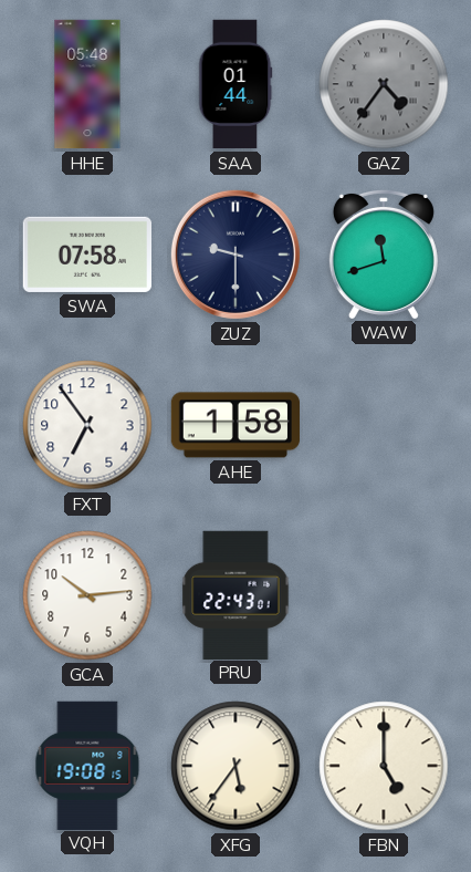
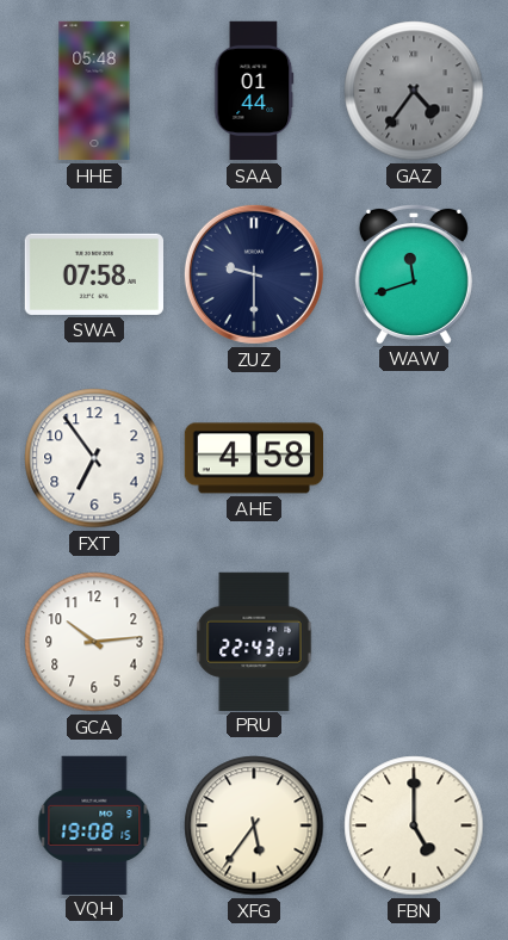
AHE: 1:58 -> 4:58
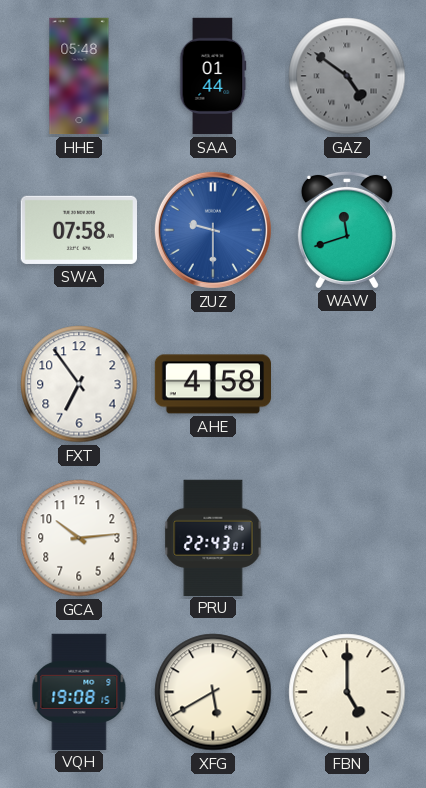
GAZ: 4:36 -> 4:51
ZUZ dial: navy -> blue
XFG: 5:36 -> 5:40
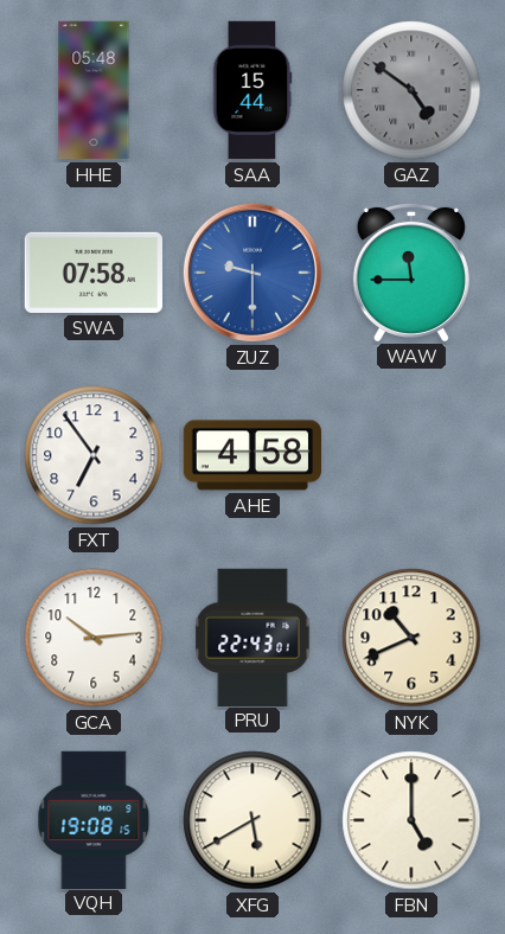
SAA: 01:44 -> 15:44
WAW: 11:42 -> 11:45
NYK: none -> 10:41
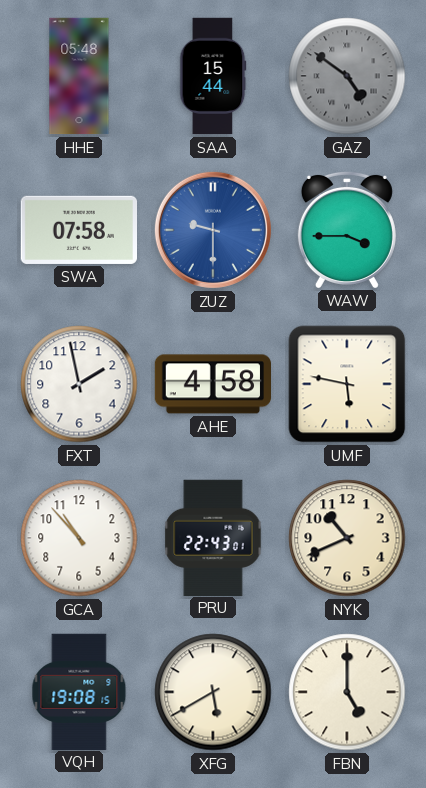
WAW: 11:45 -> 3:45
FXT: 6:54 -> 1:58
UMF: none -> 5:47
GCA: 10:14 -> 10:53
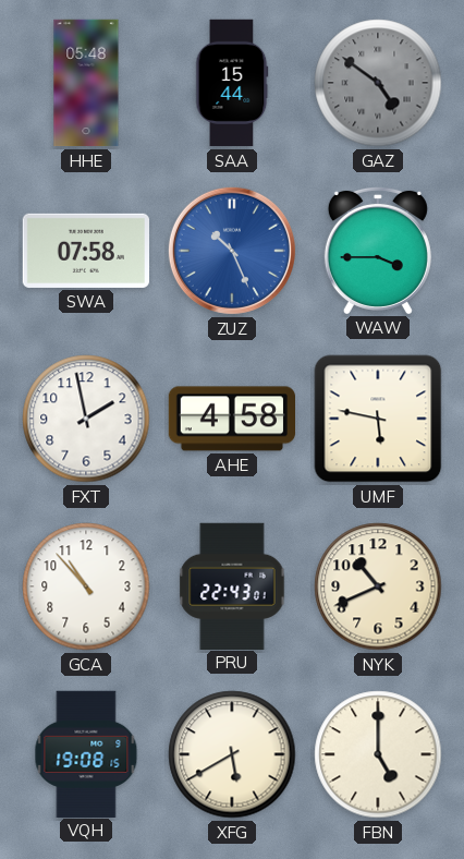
ZUZ: 9:30 -> 10:26
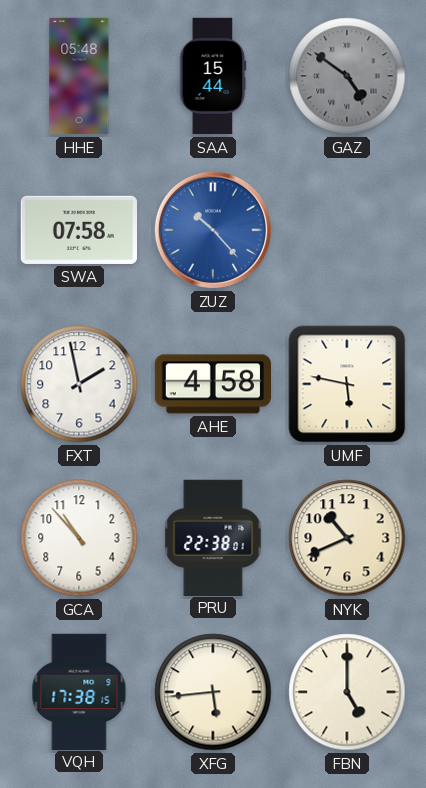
ZUZ: 10:26 -> 10:23
WAW: 3:45 -> none
PRU: 22:43 -> 22:38
VQH: 19:08 -> 17:38
XFG: 5:40 -> 5:44
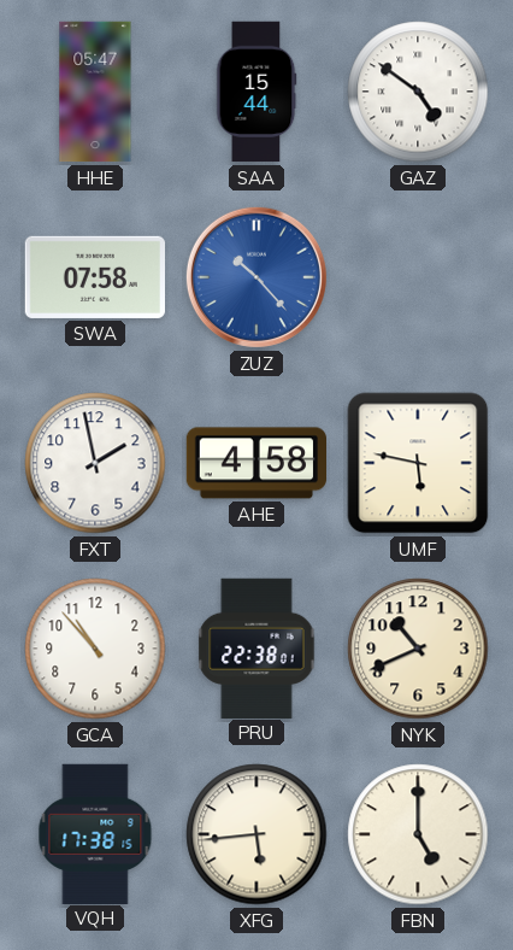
HHE: 05:48 -> 05:47
GAZ dial: grey -> white
